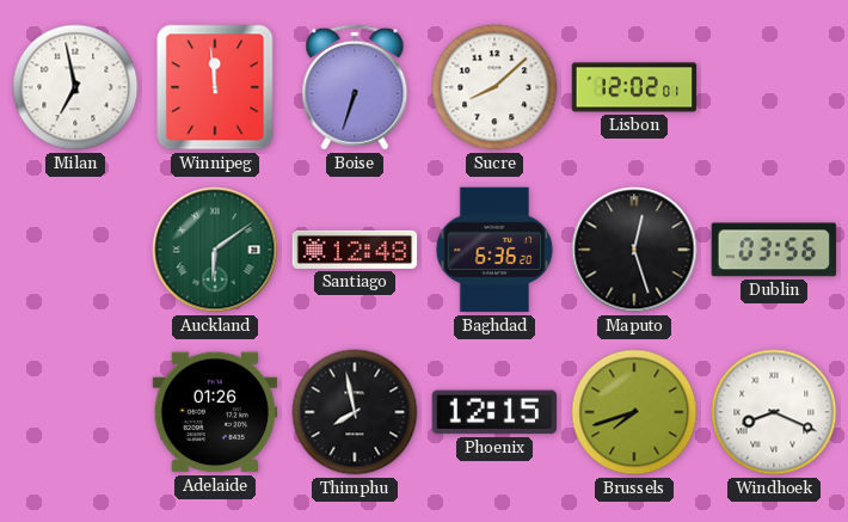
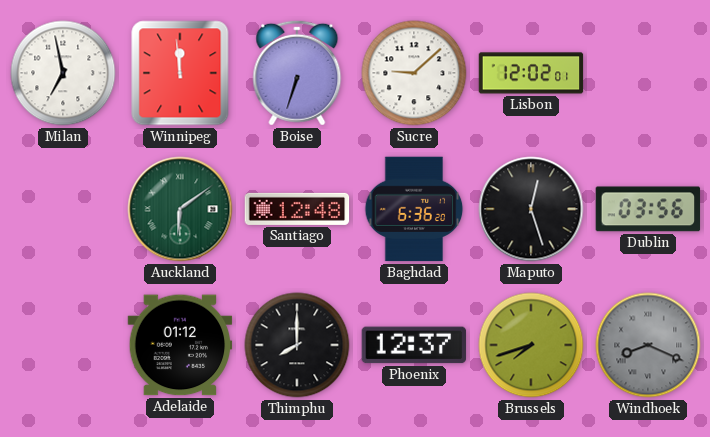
Sucre: 8:08 -> 9:08
Adelaide: 01:26 -> 01:12
Thimphu: 7:58 -> 8:00
Phoenix: 12:15 -> 12:37
Windhoek dial: white -> grey
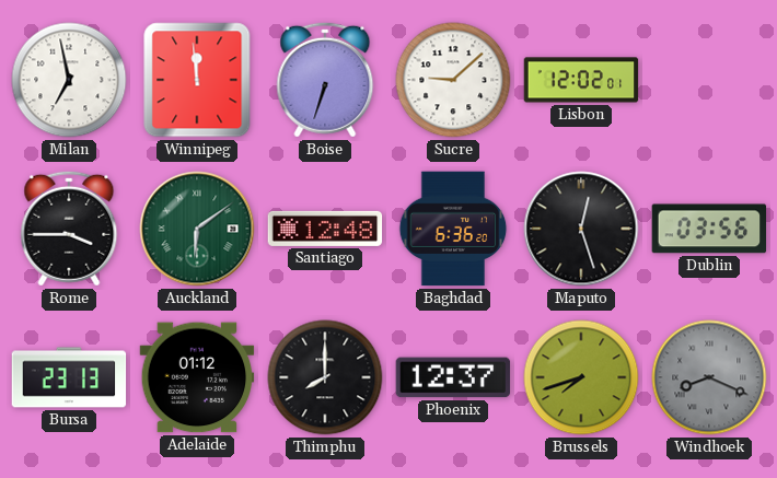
Rome: none -> 3:45
Bursa: none -> 23:13
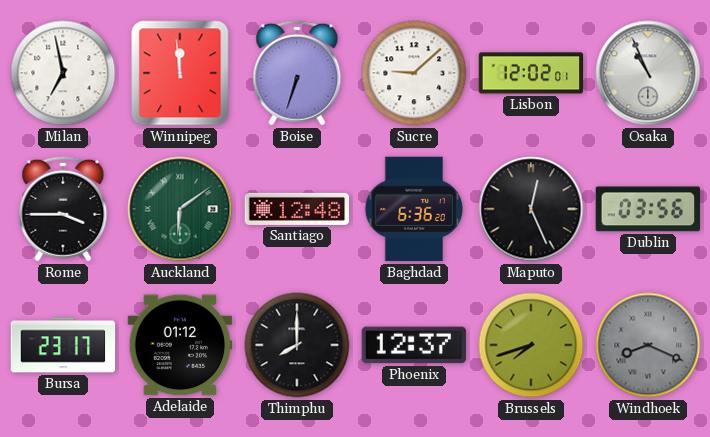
Osaka: none -> 10:56
Maputo: 12:27 -> 12:26
Bursa: 23:13 -> 23:17
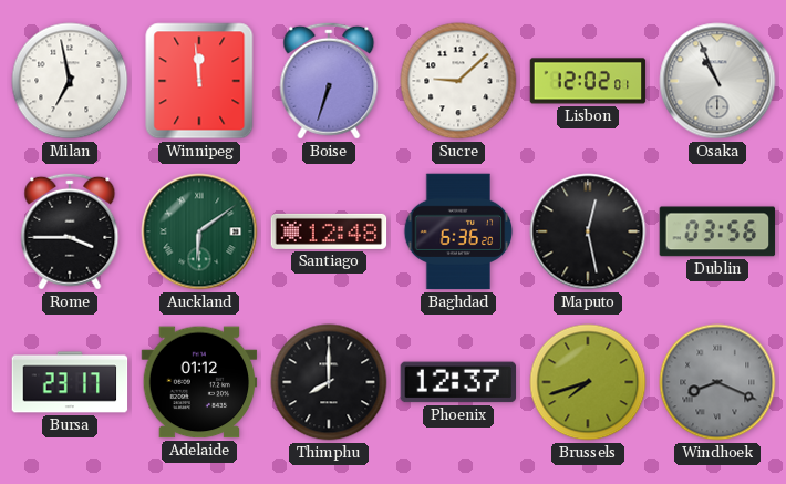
Maputo: 12:26 -> 12:28
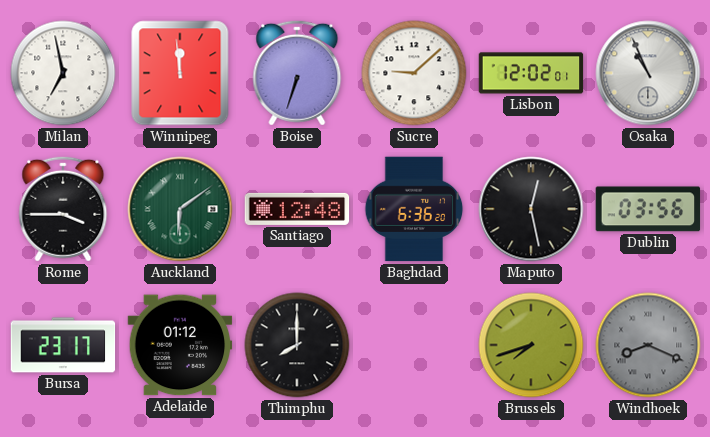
Phoenix: 12:37 -> none
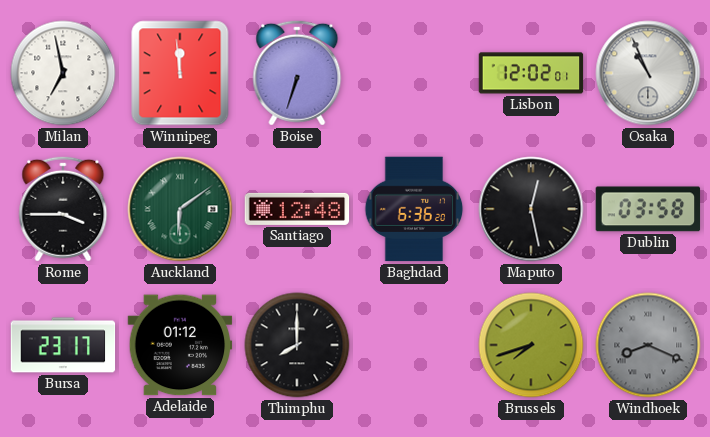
Sucre: 9:08 -> none
Dublin: 03:56 -> 03:58
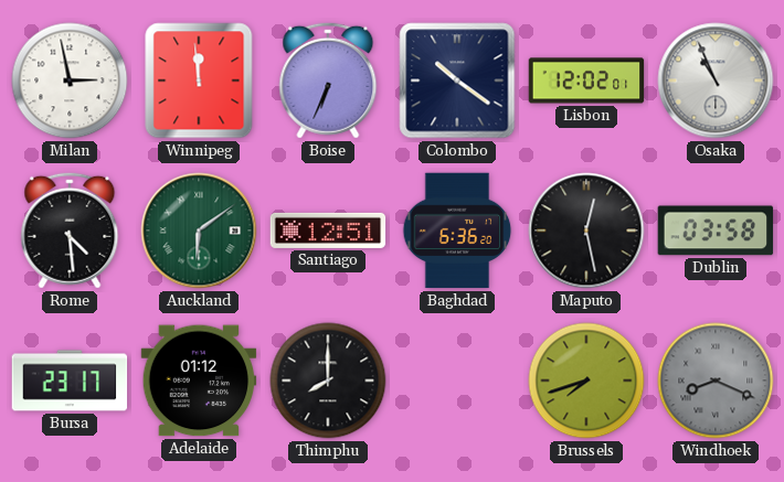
Milan: 6:58 -> 2:58
Boise: 6:33 -> 6:34
Colombo: none -> 10:21
Rome: 3:45 -> 4:29
Santiago: 12:48 -> 12:51
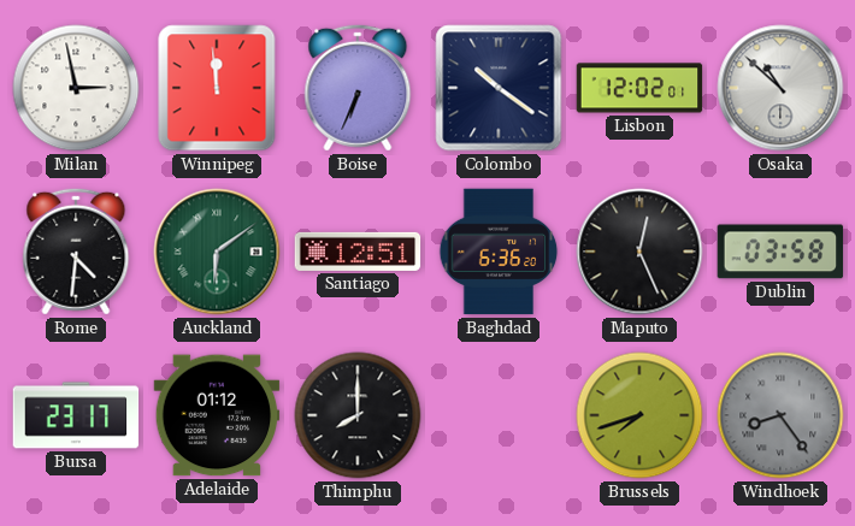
Osaka: 10:56 -> 10:52
Rome: 4:29 -> 4:31
Maputo: 12:28 -> 12:26
Windhoek: 8:19 -> 8:24
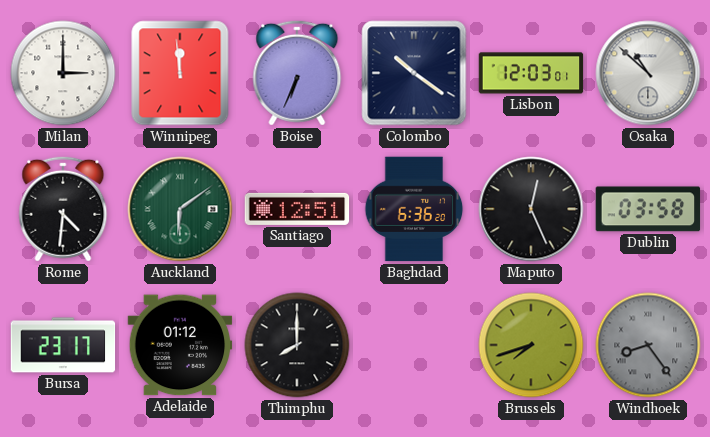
Milan: 2:58 -> 3:00
Lisbon: 12:02 -> 12:03
